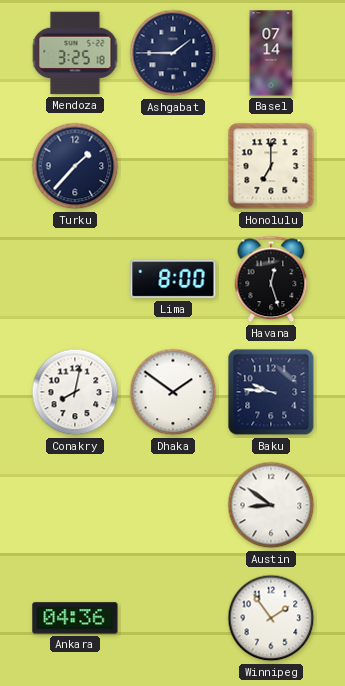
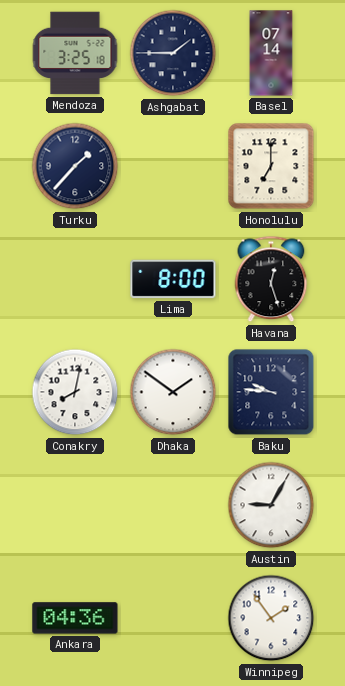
Austin: 8:51 -> 9:05
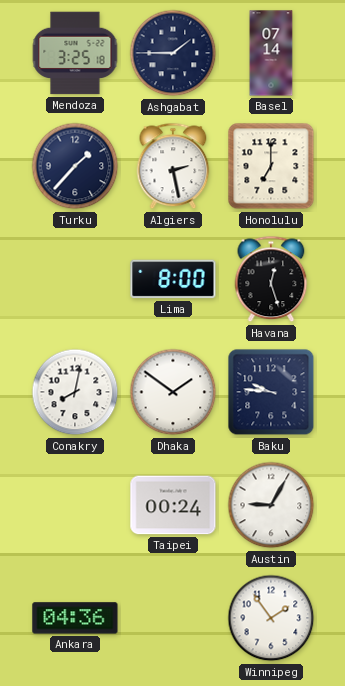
Algiers: none -> 2:28
Taipei: none -> 00:24
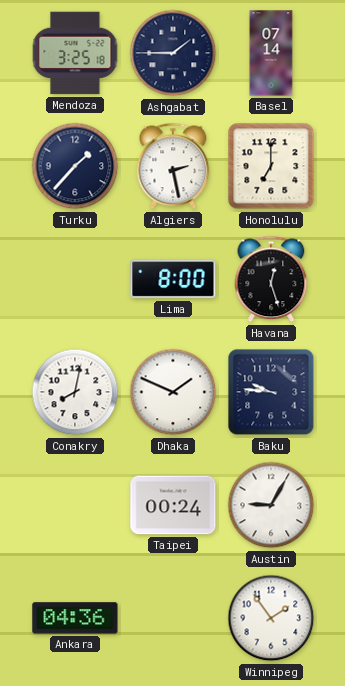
Dhaka: 1:51 -> 1:49
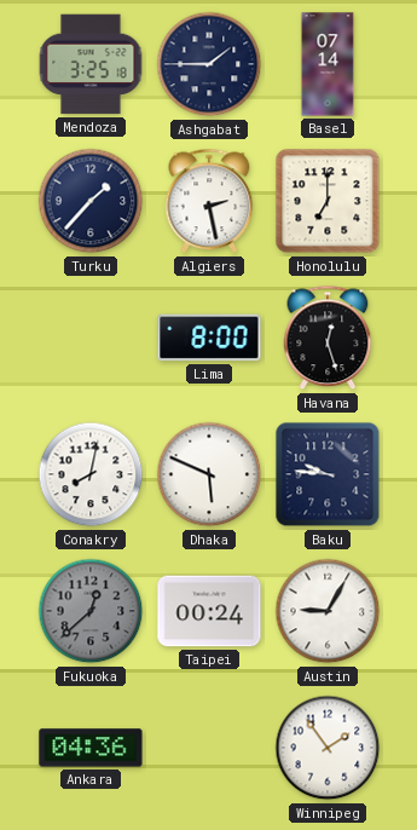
Dhaka: 1:49 -> 5:49
Fukuoka: none -> 12:38
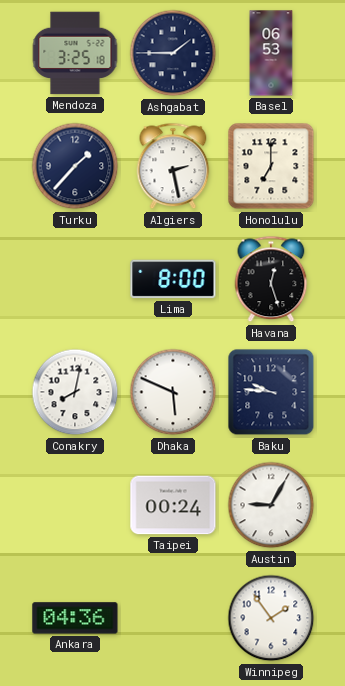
Basel: 07:14 -> 06:53
Fukuoka: 12:38 -> none
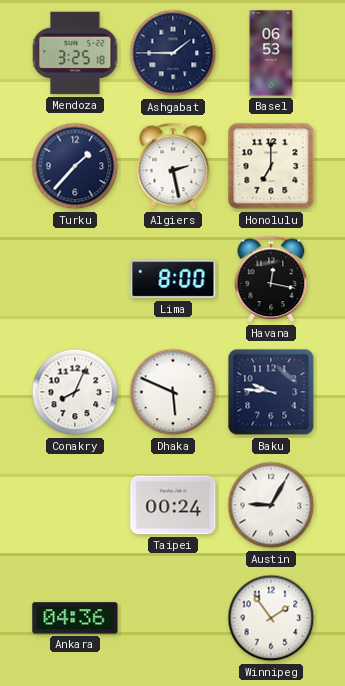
Havana: 12:27 -> 12:17
Conakry: 8:02 -> 8:04
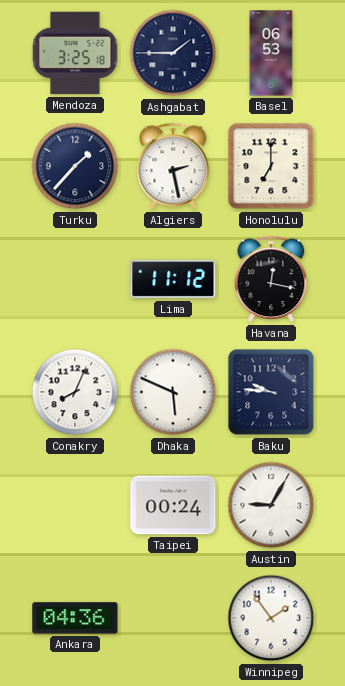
Lima: 8:00 -> 11:12
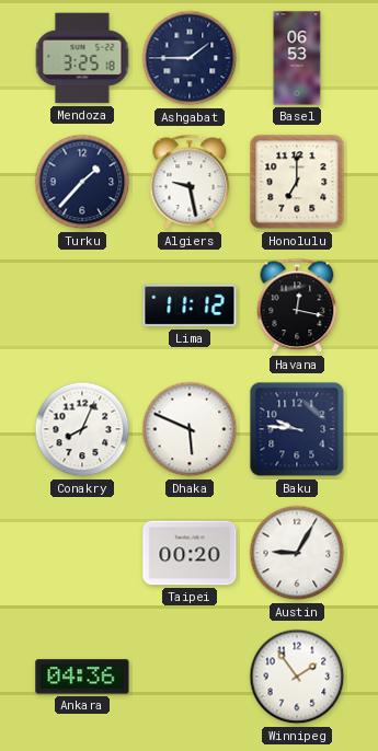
Algiers: 2:28 -> 9:28
Taipei: 00:24 -> 00:20
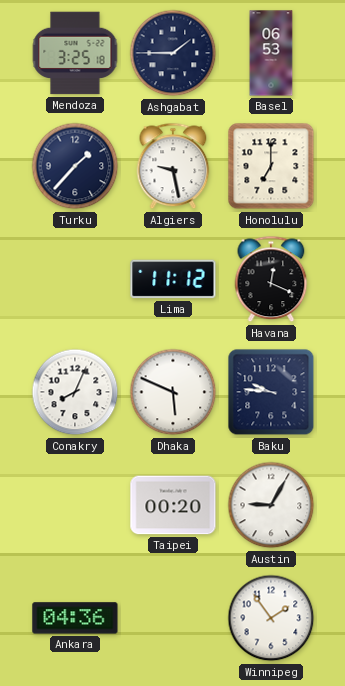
Havana: 12:17 -> 12:19
